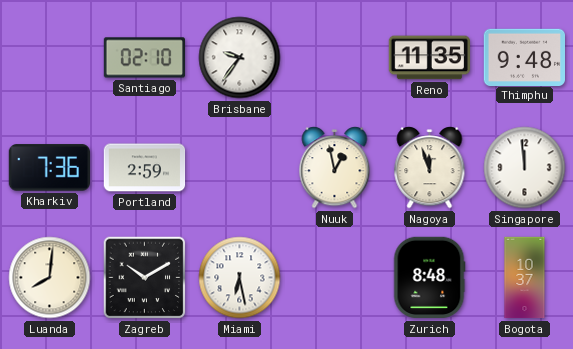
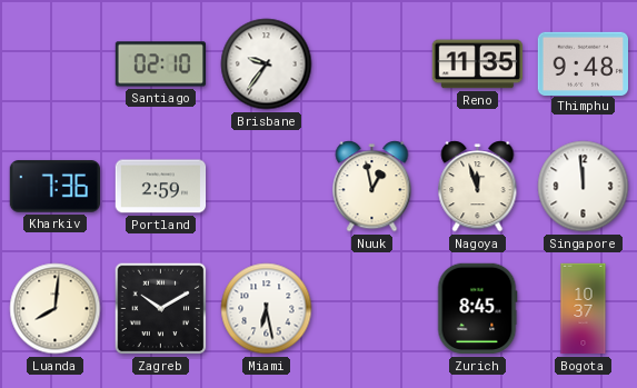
Zurich: 8:48 -> 8:45
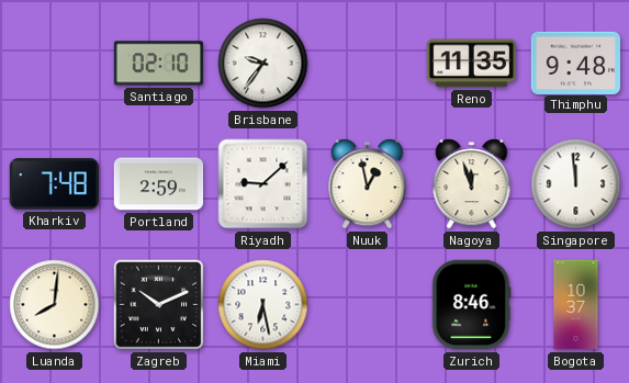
Kharkiv: 7:36 -> 7:48
Riyadh: none -> 9:08
Zagreb: 10:10 -> 10:11
Zurich: 8:45 -> 8:46
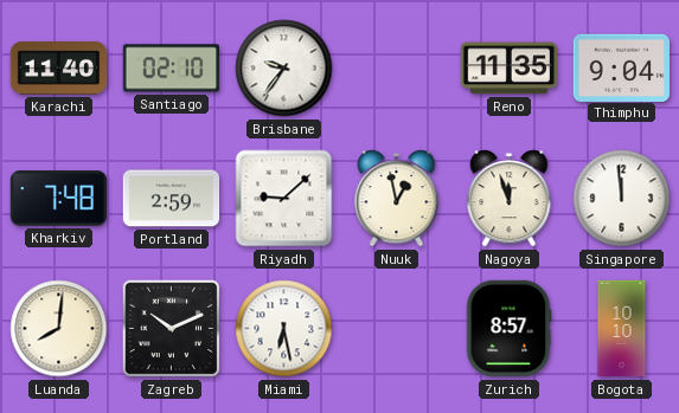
Karachi: none -> 11:40
Thimphu: 9:48 -> 9:04
Zurich: 8:46 -> 8:57
Bogota: 10:37 -> 10:10
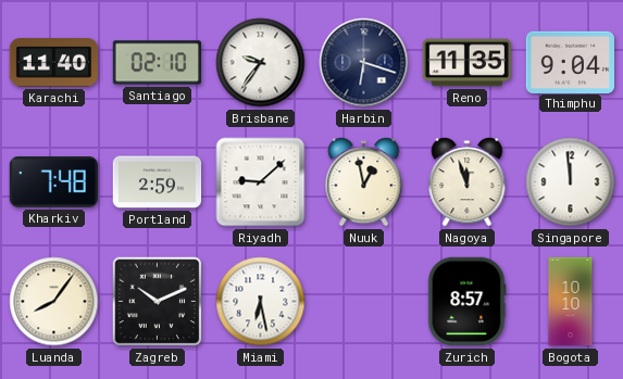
Harbin: none -> 6:18
Luanda: 8:01 -> 8:06
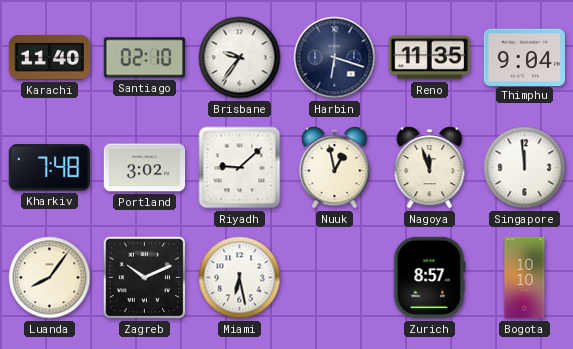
Portland: 2:59 -> 3:02
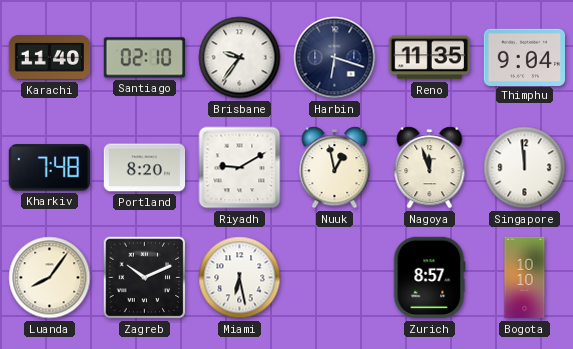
Portland: 3:02 -> 8:20
Riyadh: 9:08 -> 9:10
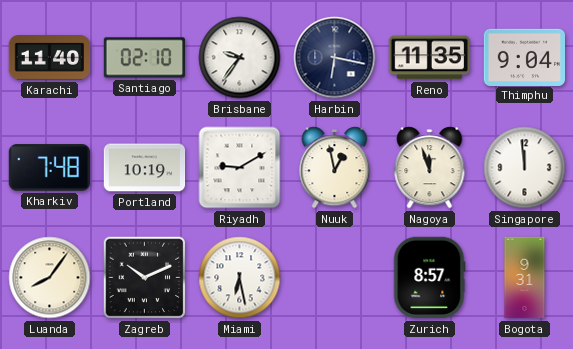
Harbin: 6:18 -> 6:17
Portland: 8:20 -> 10:19
Bogota: 10:10 -> 9:31
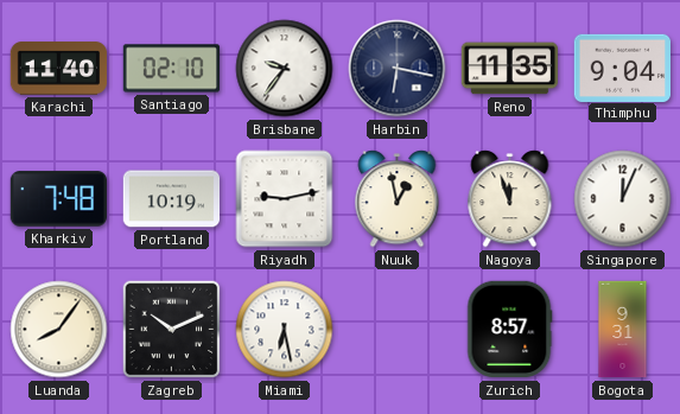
Riyadh: 9:10 -> 9:13
Singapore: 11:59 -> 12:04
